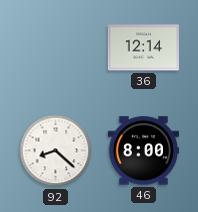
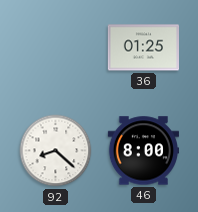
36: 12:14 -> 01:25
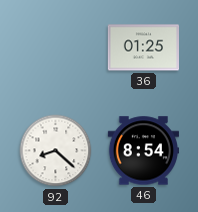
46: 8:00 -> 8:54
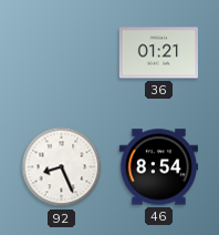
36: 01:25 -> 01:21
92: 8:22 -> 8:26
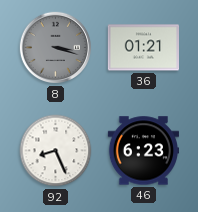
8: none -> 3:18
46: 8:54 -> 6:23
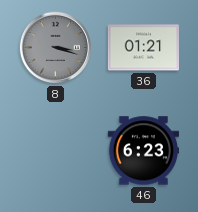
92: 8:26 -> none
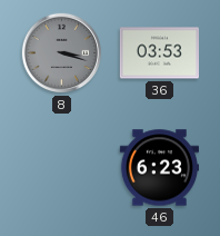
36: 01:21 -> 03:53
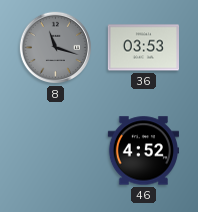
8: 3:18 -> 11:18
46: 6:23 -> 4:52
